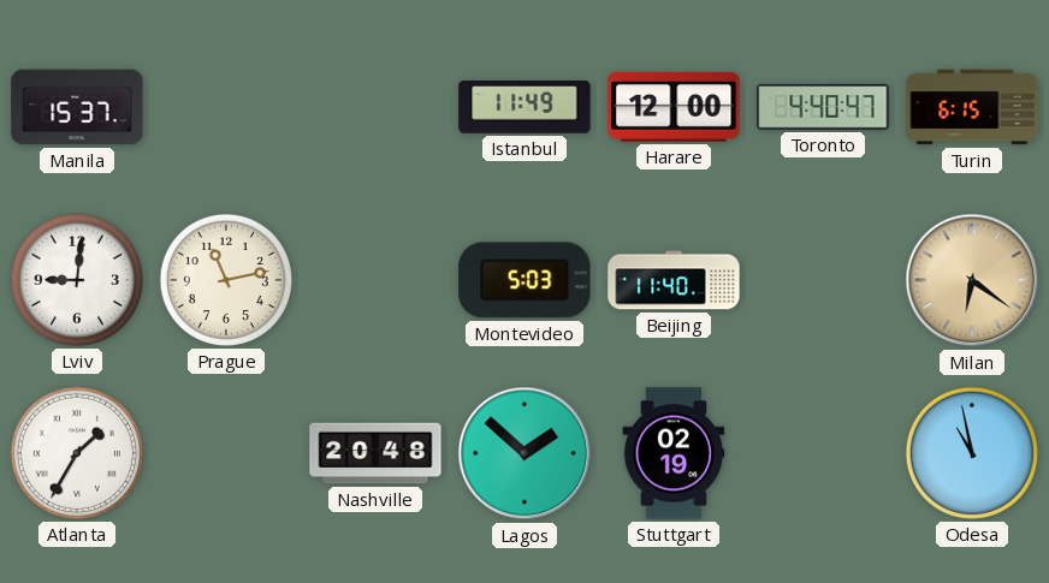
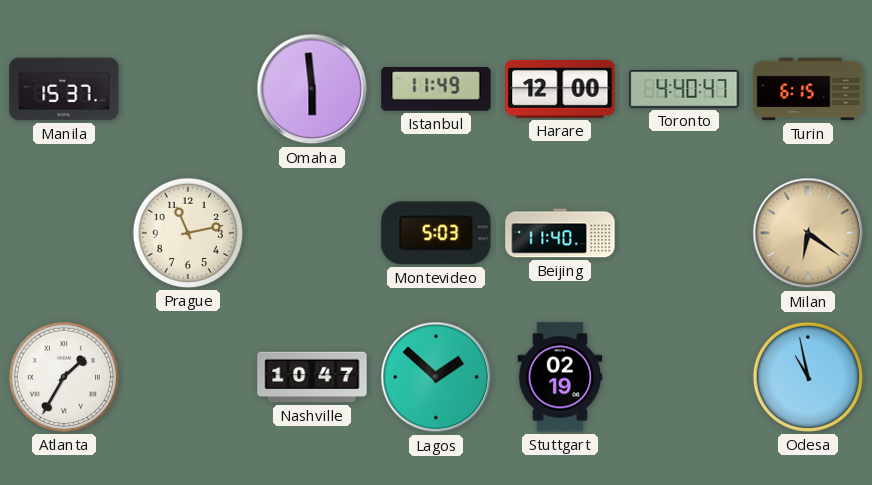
Omaha: none -> 5:59
Lviv: 9:01 -> none
Nashville: 20:48 -> 10:47
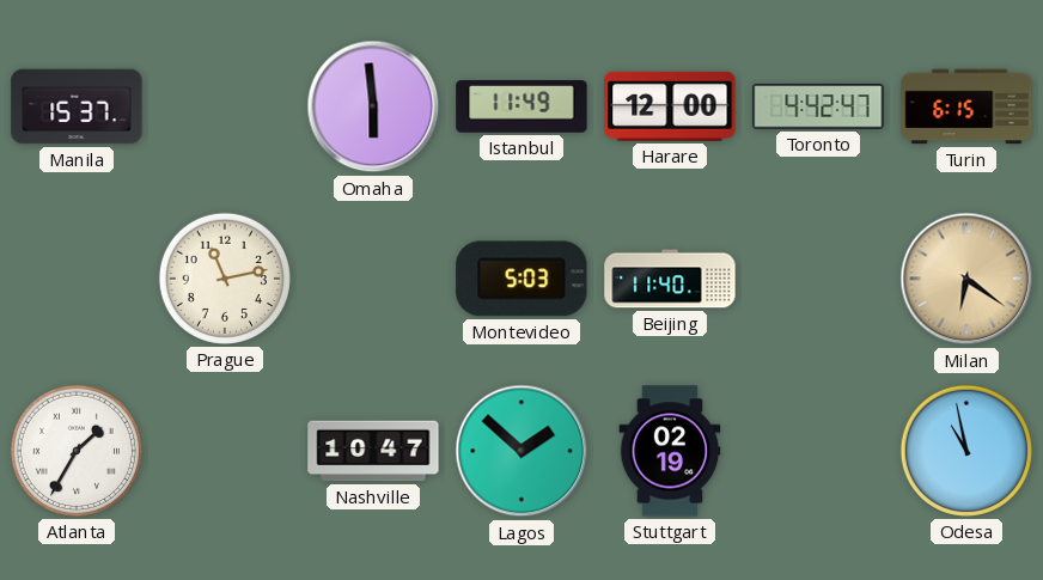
Toronto: 4:40 -> 4:42
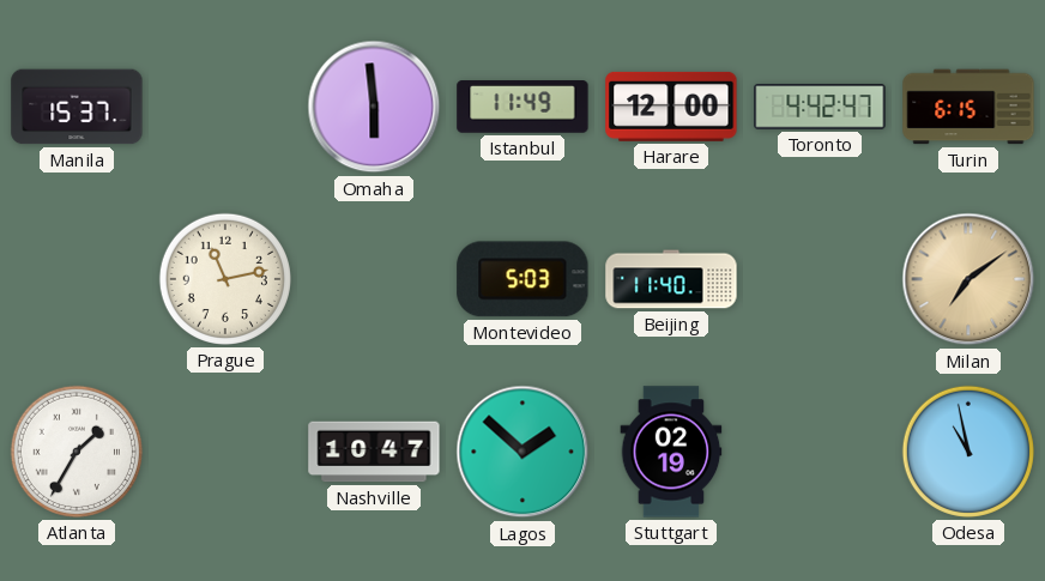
Milan: 6:21 -> 7:09
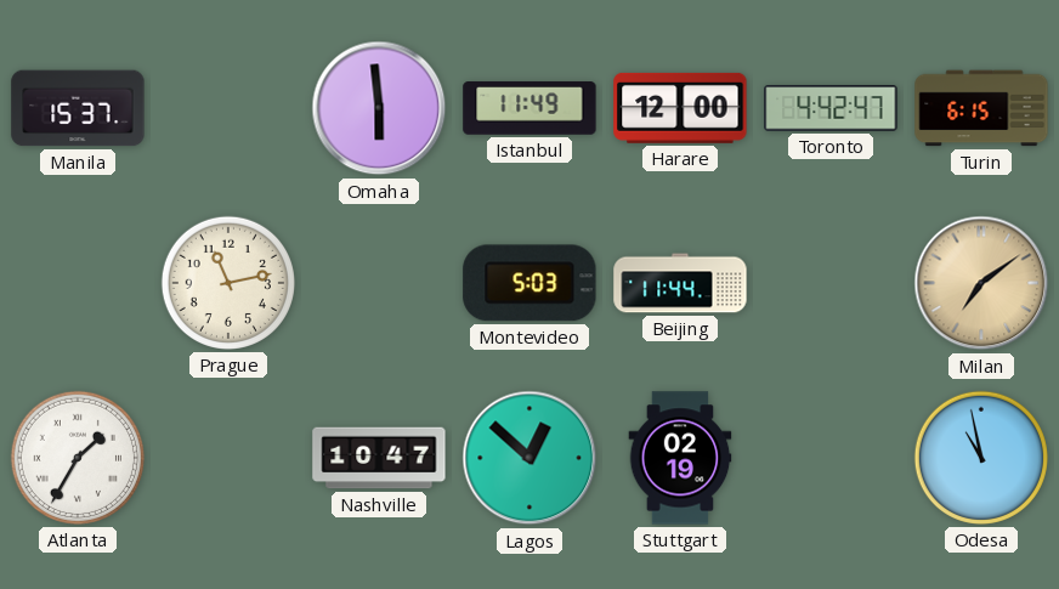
Beijing: 11:40 -> 11:44
Lagos: 1:52 -> 12:52
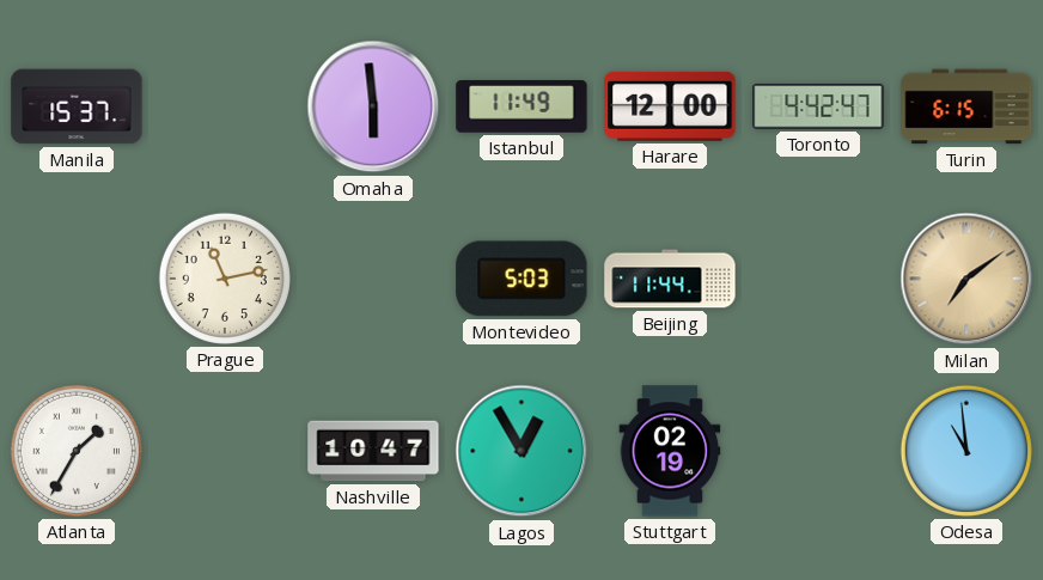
Lagos: 12:52 -> 12:55
Odesa: 10:58 -> 10:59
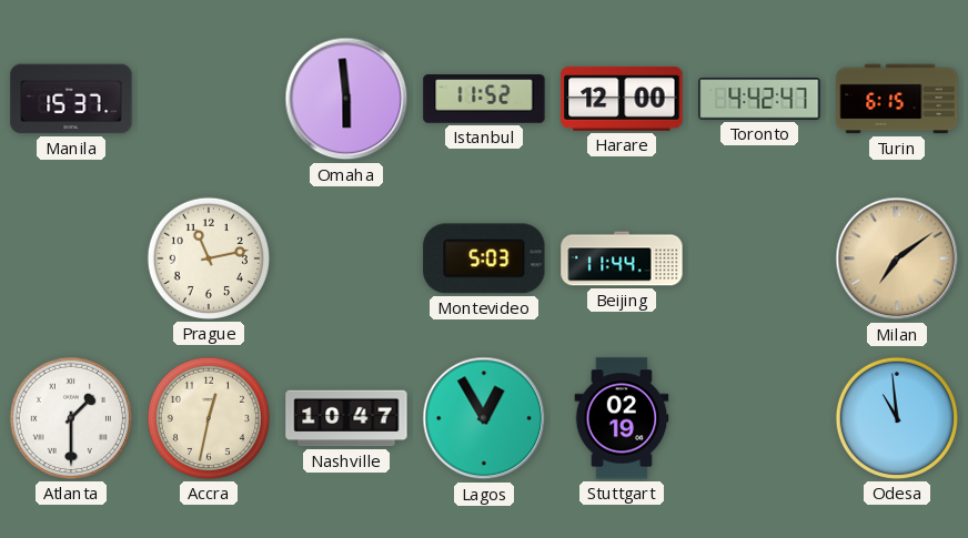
Istanbul: 11:49 -> 11:52
Atlanta: 1:35 -> 1:30
Accra: none -> 12:32
